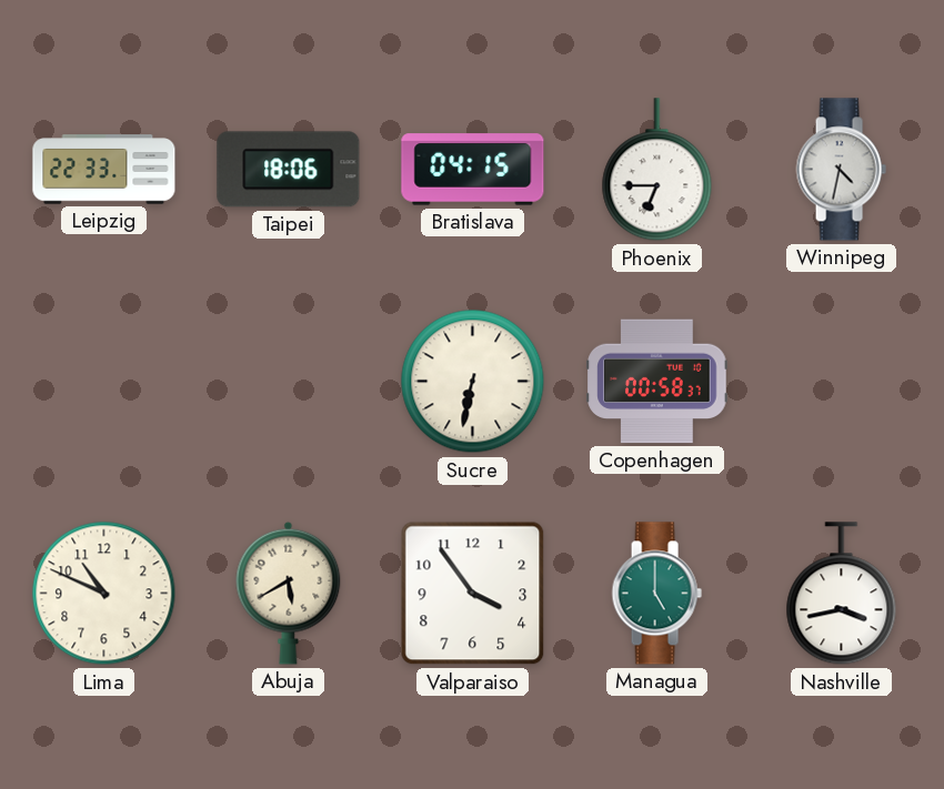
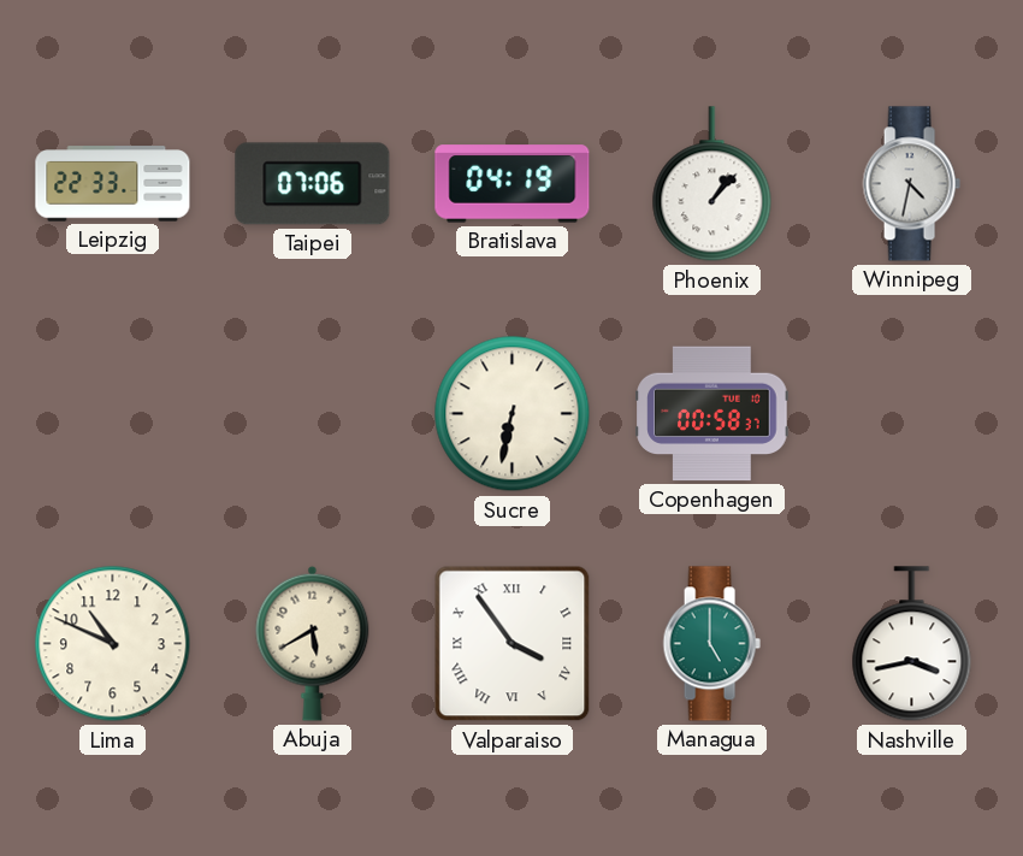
Taipei: 18:06 -> 07:06
Bratislava: 04:15 -> 04:19
Phoenix: 6:45 -> 1:07
Valparaiso numerals: Arabic -> Roman
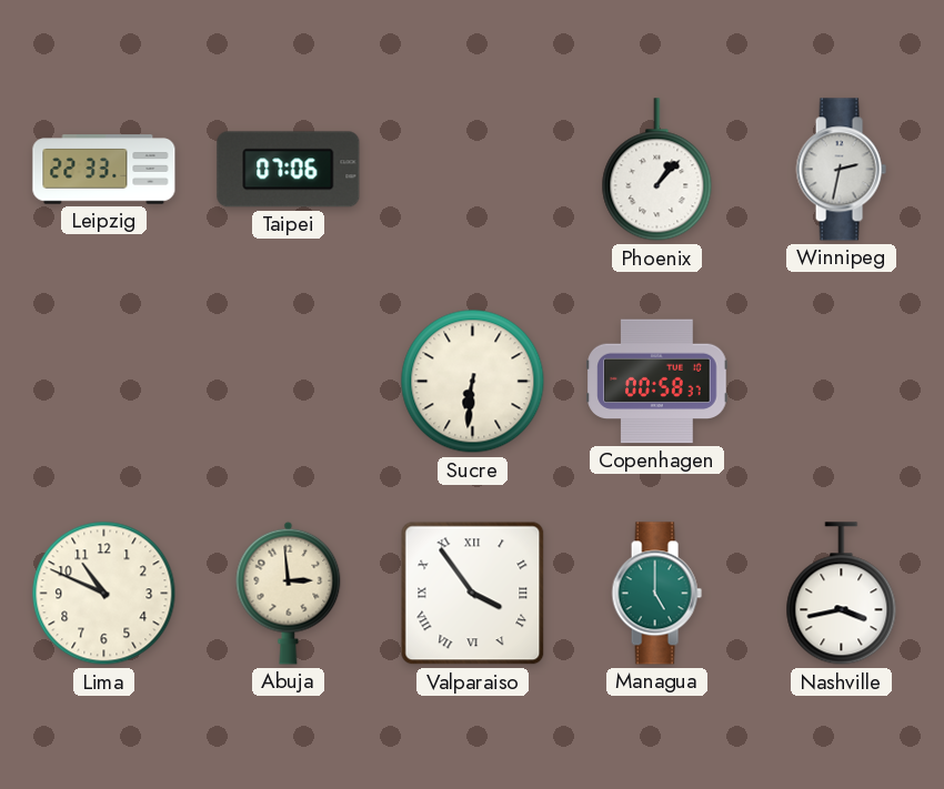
Bratislava: 04:19 -> none
Winnipeg: 4:32 -> 2:32
Sucre: 6:32 -> 6:31
Abuja: 5:40 -> 2:59
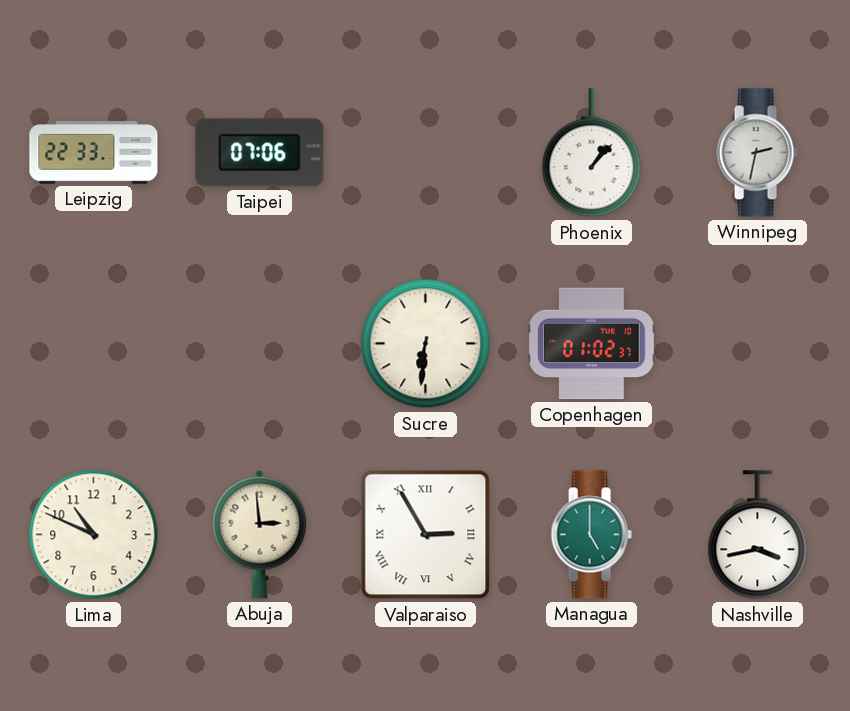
Copenhagen: 00:58 -> 01:02
Valparaiso: 3:54 -> 2:55
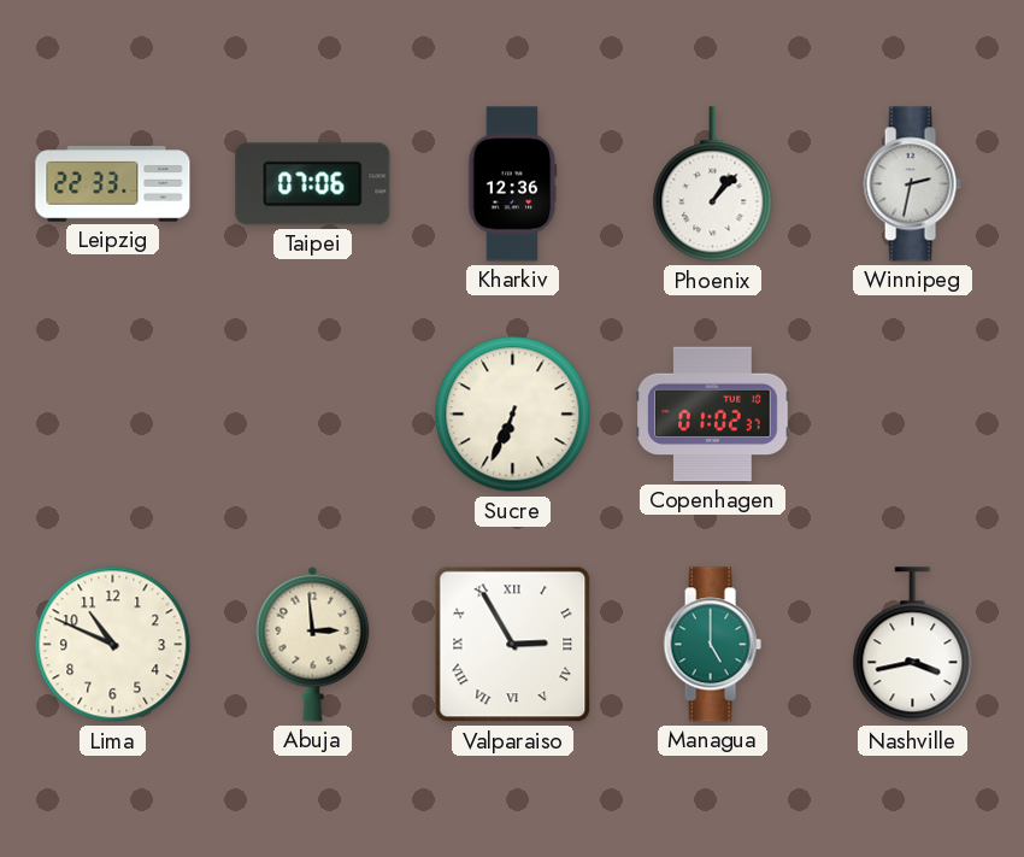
Kharkiv: none -> 12:36
Sucre: 6:31 -> 6:34
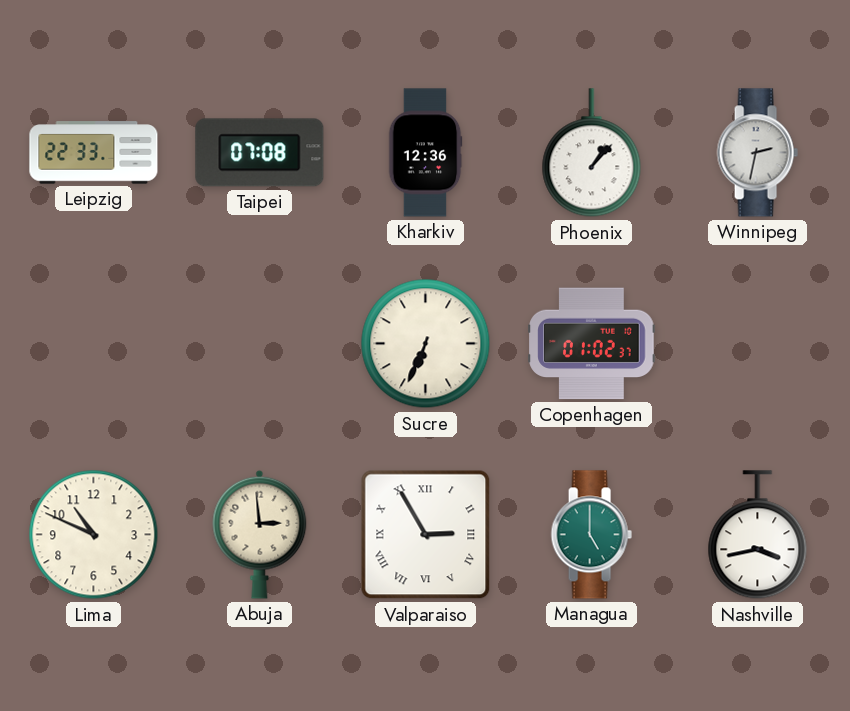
Taipei: 07:06 -> 07:08
